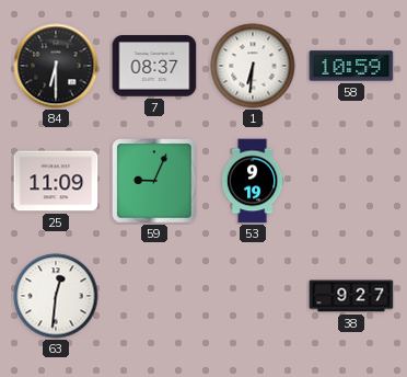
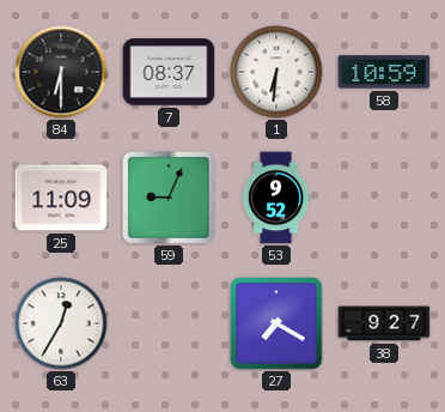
53: 9:19 -> 9:52
63: 12:31 -> 12:35
27: none -> 7:20
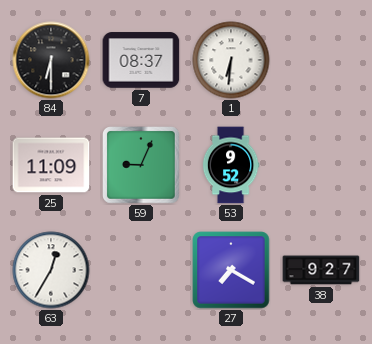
58: 10:59 -> none
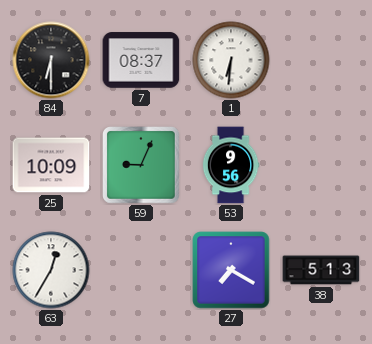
25: 11:09 -> 10:09
53: 9:52 -> 9:56
38: 9:27 -> 5:13
